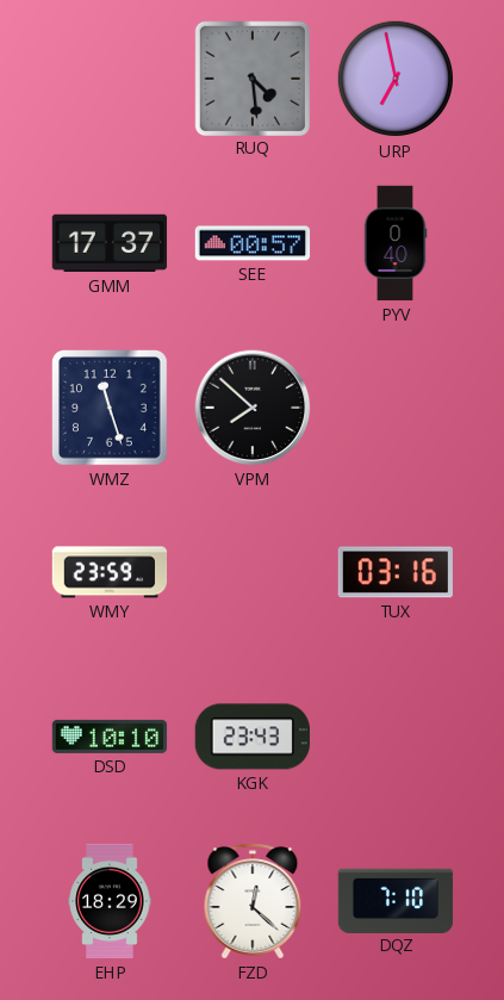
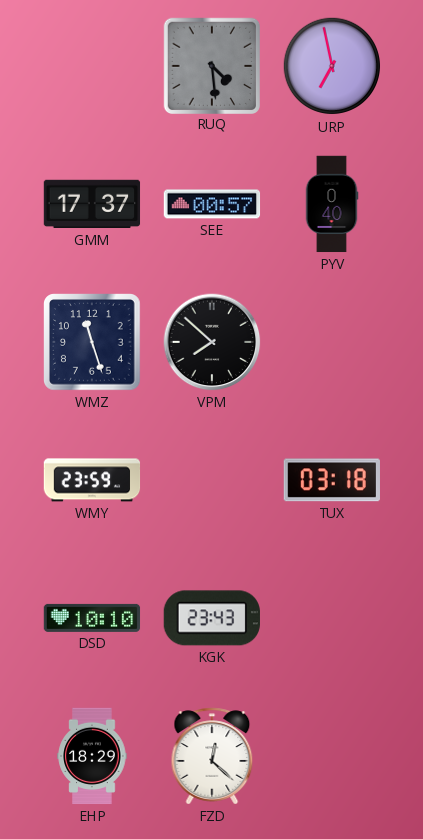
TUX: 03:16 -> 03:18
DQZ: 7:10 -> none
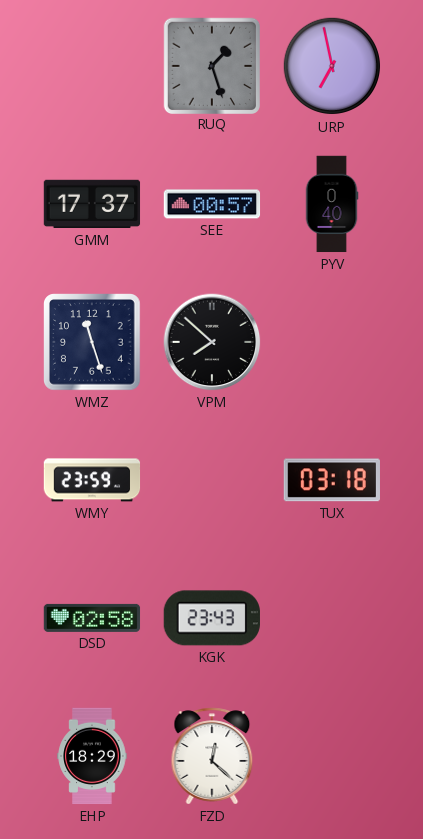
RUQ: 4:29 -> 1:27
DSD: 10:10 -> 02:58
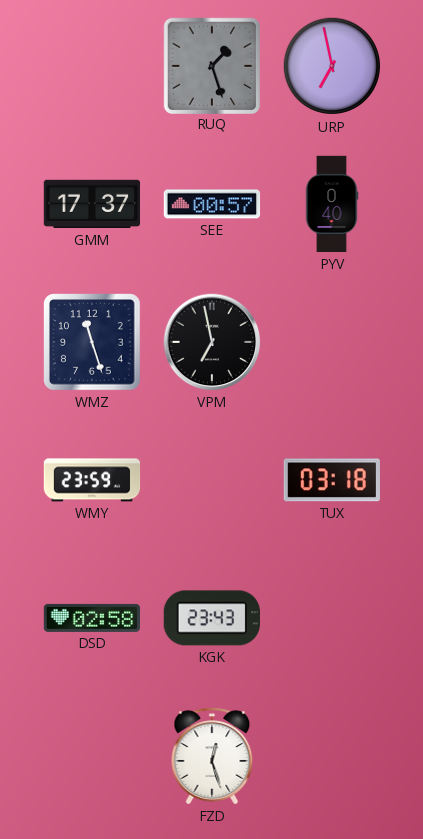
VPM: 7:52 -> 6:58
EHP: 18:29 -> none
FZD: 12:22 -> 12:27
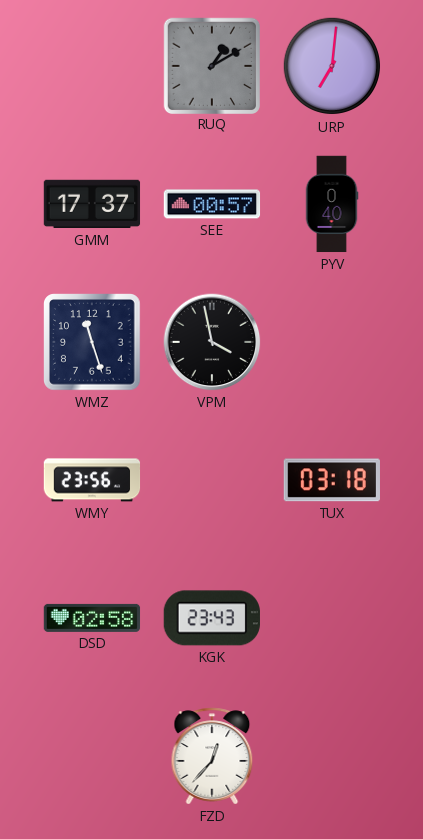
RUQ: 1:27 -> 1:10
URP: 6:58 -> 7:01
VPM: 6:58 -> 3:58
WMY: 23:59 -> 23:56
FZD: 12:27 -> 12:37
